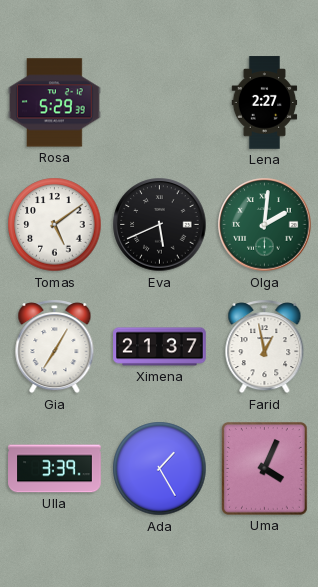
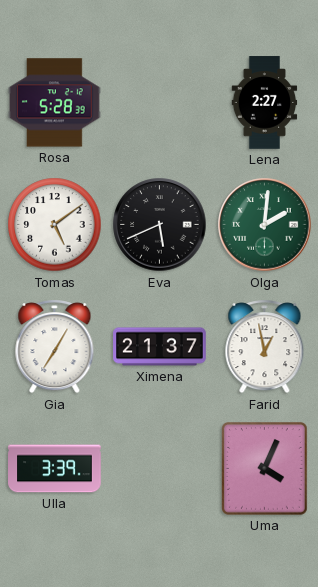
Rosa: 5:29 -> 5:28
Ada: 1:25 -> none
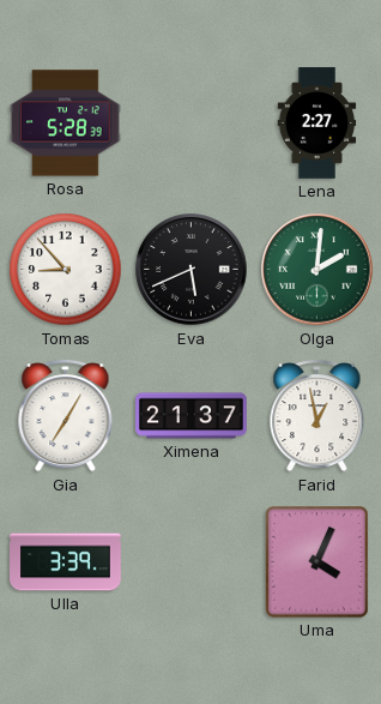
Tomas: 5:09 -> 8:53
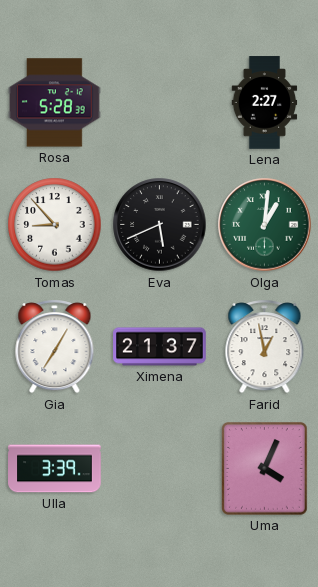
Olga: 2:01 -> 1:01
